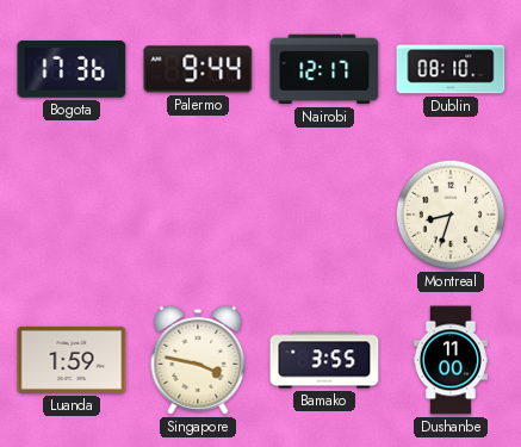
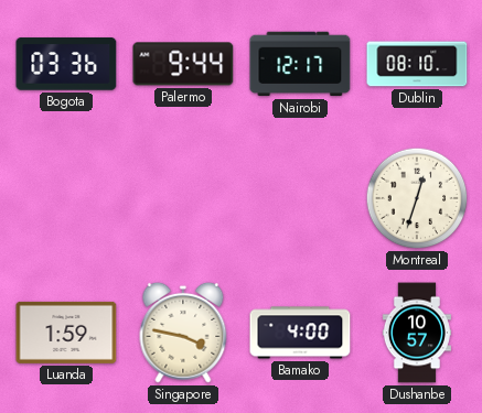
Bogota: 17:36 -> 03:36
Montreal: 8:33 -> 12:33
Bamako: 3:55 -> 4:00
Dushanbe: 11:00 -> 10:57
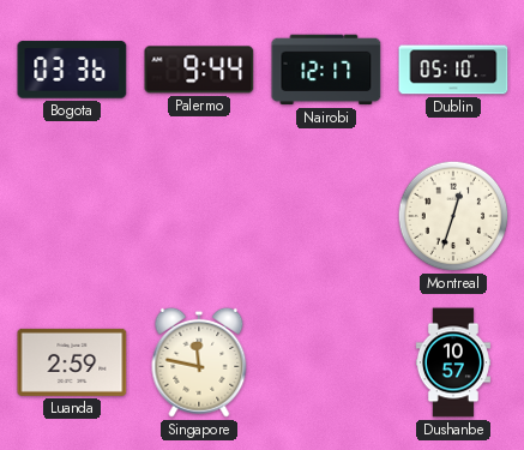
Dublin: 08:10 -> 05:10
Luanda: 1:59 -> 2:59
Singapore: 3:47 -> 11:47
Bamako: 4:00 -> none
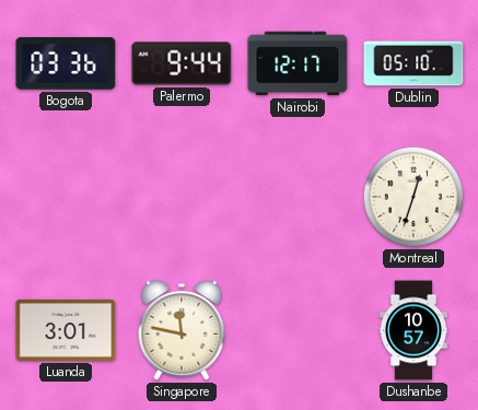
Luanda: 2:59 -> 3:01
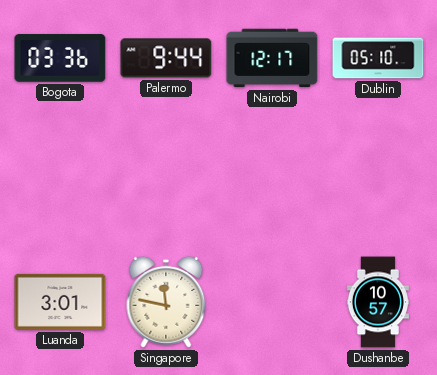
Montreal: 12:33 -> none
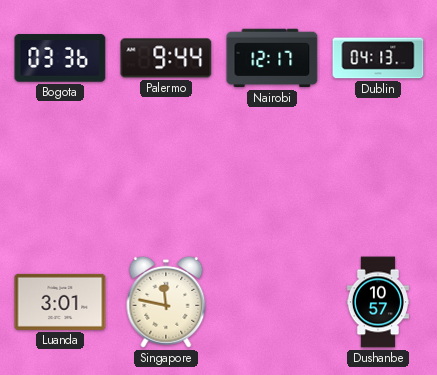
Dublin: 05:10 -> 04:13
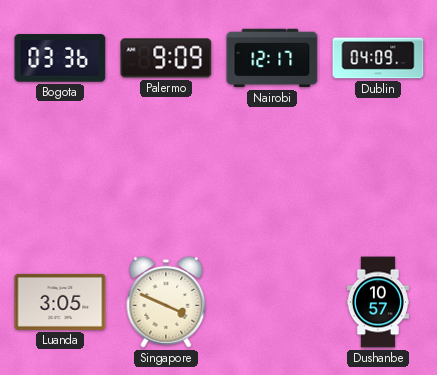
Palermo: 9:44 -> 9:09
Dublin: 04:13 -> 04:09
Luanda: 3:01 -> 3:05
Singapore: 11:47 -> 3:49
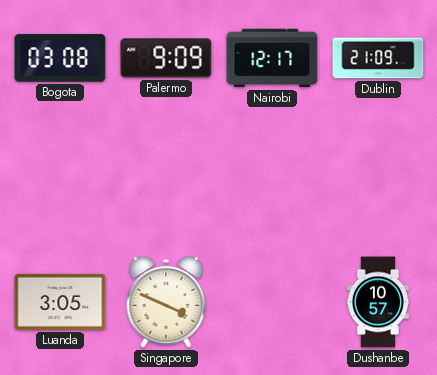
Bogota: 03:36 -> 03:08
Dublin: 04:09 -> 21:09
